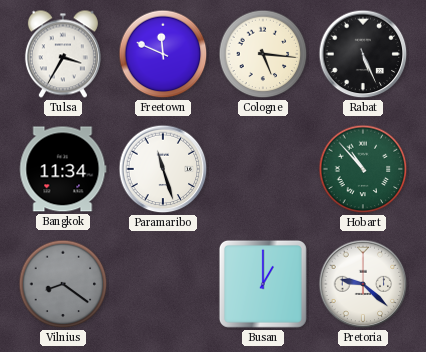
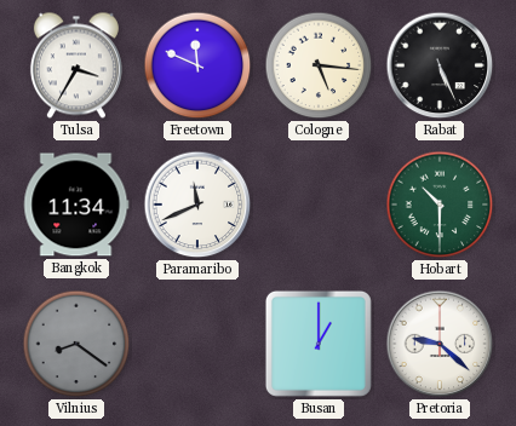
Paramaribo: 11:27 -> 11:41
Hobart: 10:53 -> 10:30
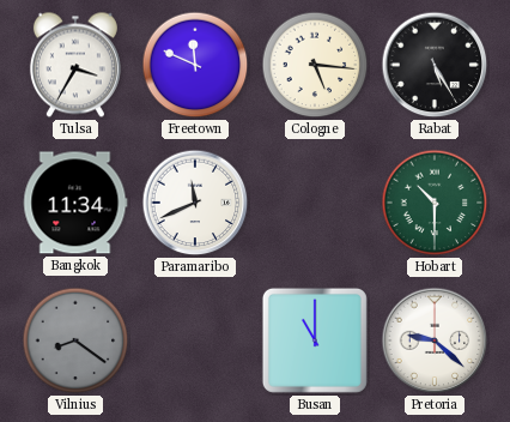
Rabat: 5:26 -> 5:25
Busan: 1:00 -> 11:00
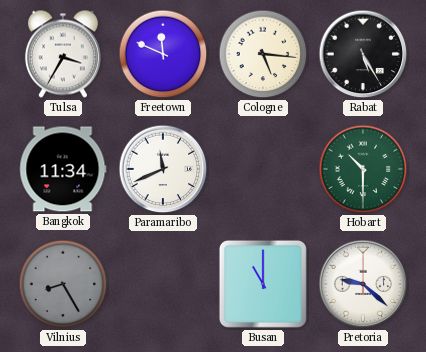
Vilnius: 8:21 -> 8:25
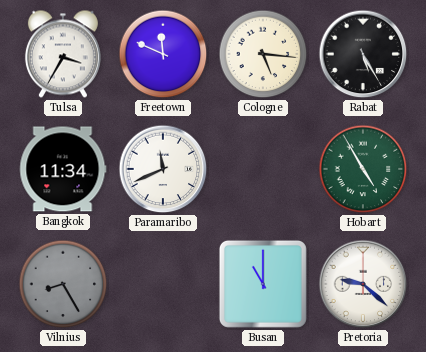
Hobart: 10:30 -> 4:55
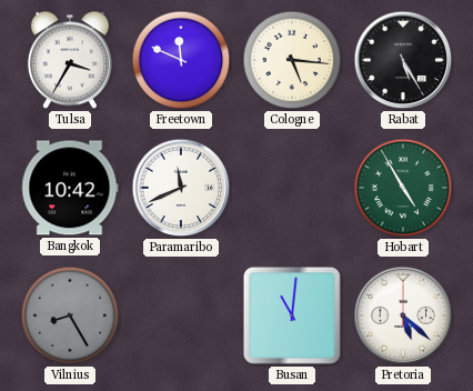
Bangkok: 11:34 -> 10:42
Busan: 11:00 -> 11:01
Pretoria: 9:22 -> 5:22
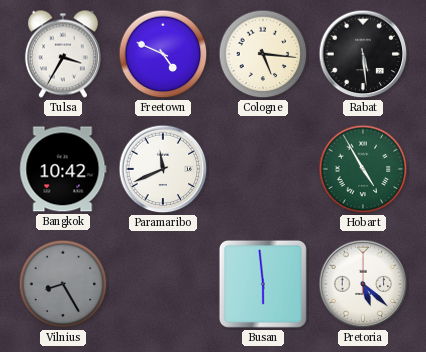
Freetown: 11:49 -> 4:49
Rabat: 5:25 -> 5:29
Busan: 11:01 -> 5:59
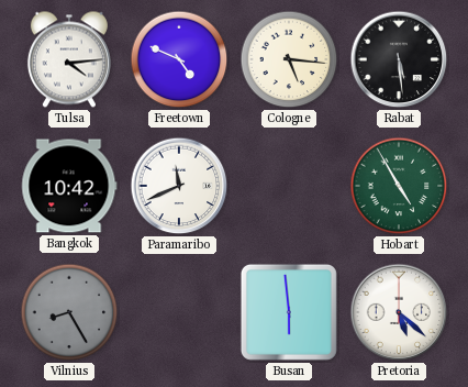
Tulsa: 3:35 -> 4:14
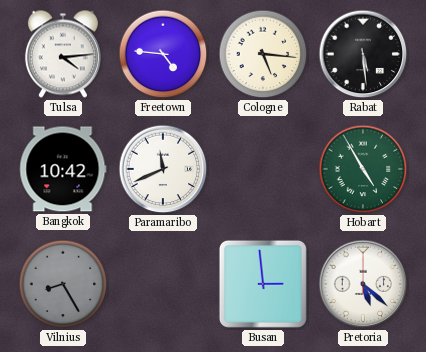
Freetown: 4:49 -> 4:46
Busan: 5:59 -> 2:59
